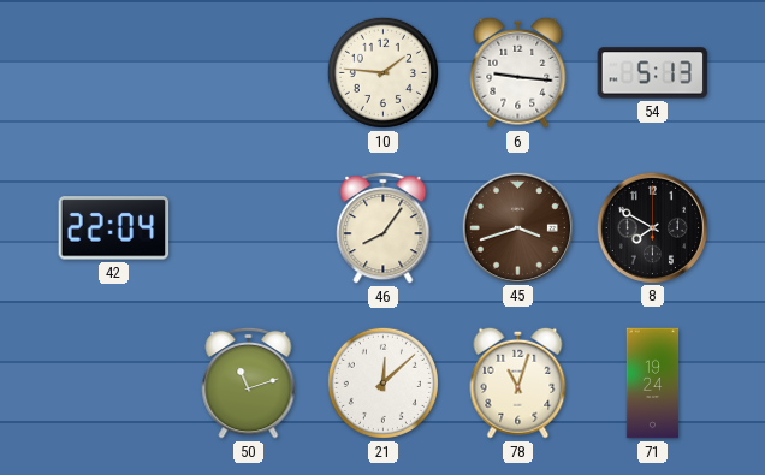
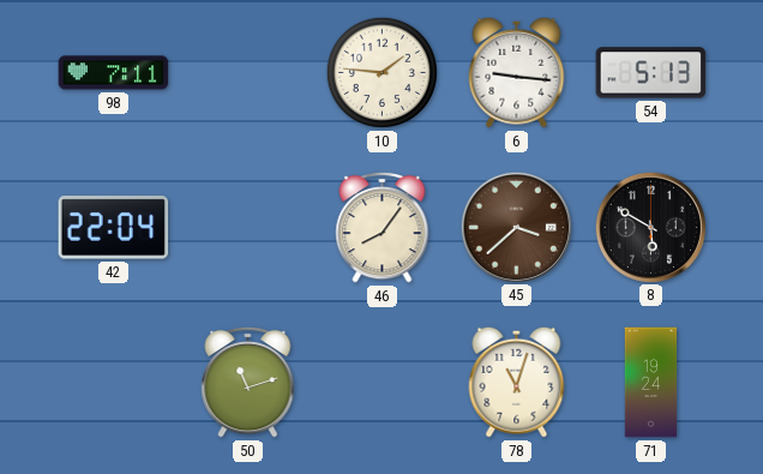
98: none -> 7:11
45: 3:42 -> 3:38
8: 7:50 -> 5:50
21: 12:08 -> none
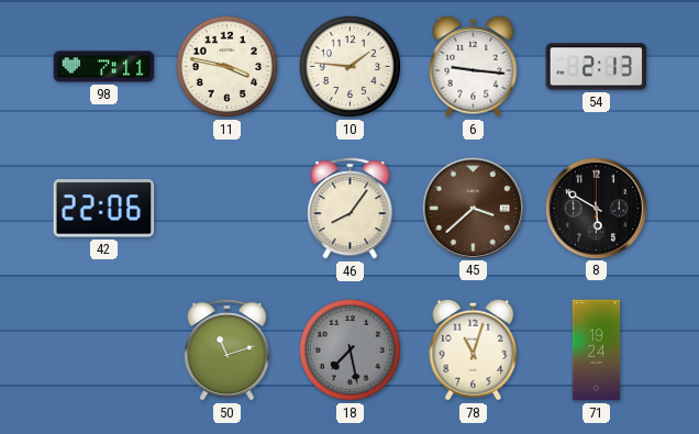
11: none -> 3:47
54: 5:13 -> 2:13
42: 22:04 -> 22:06
18: none -> 7:28
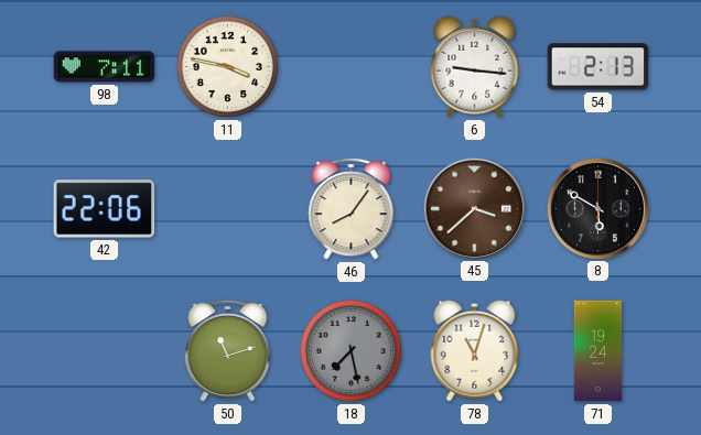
10: 1:46 -> none
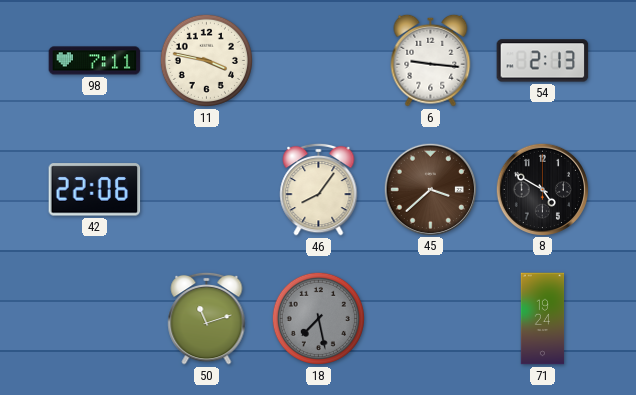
8: 5:50 -> 4:50
78: 11:03 -> none
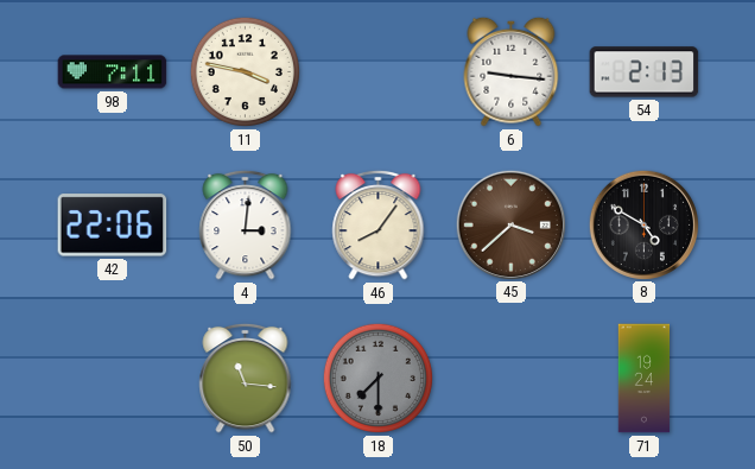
4: none -> 3:01
50: 11:12 -> 11:16
18: 7:28 -> 7:30
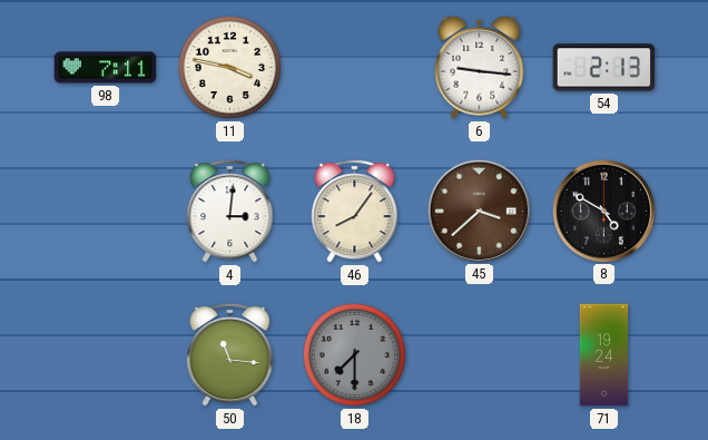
42: 22:06 -> none
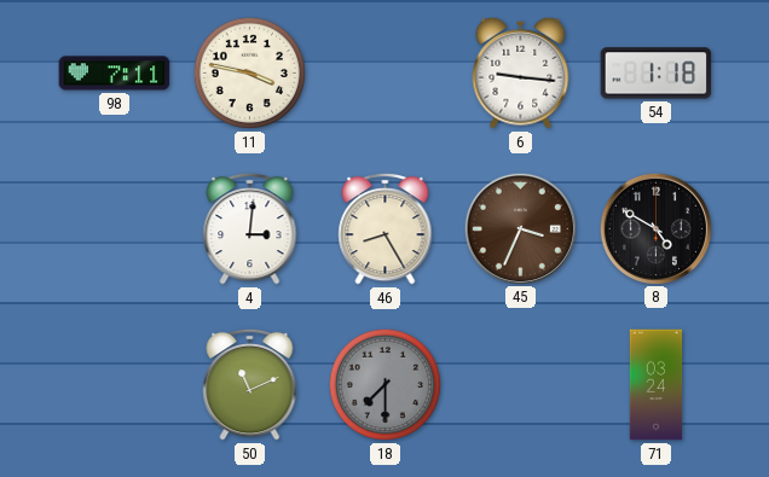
54: 2:13 -> 1:18
46: 8:06 -> 8:25
45: 3:38 -> 3:34
50: 11:16 -> 11:11
71: 19:24 -> 03:24
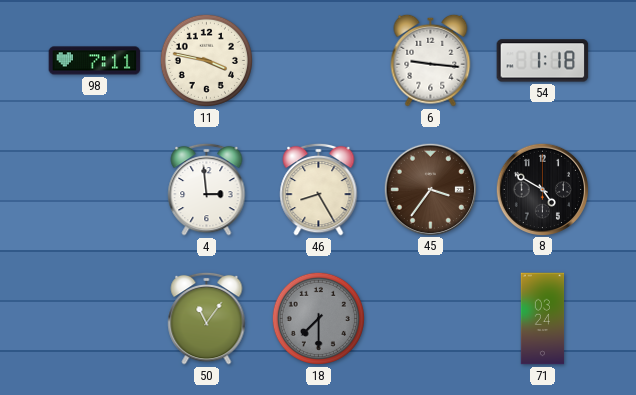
4: 3:01 -> 2:59
45: 3:34 -> 3:36
50: 11:11 -> 11:06
